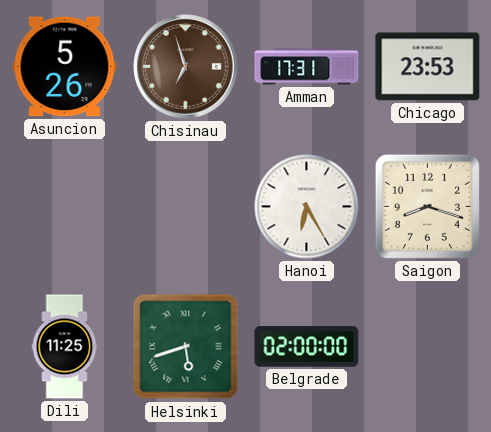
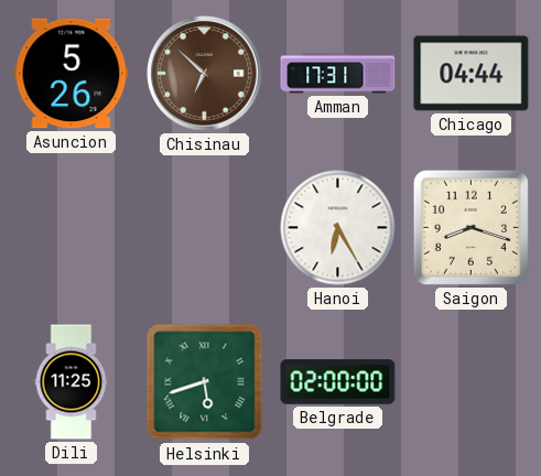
Chisinau: 6:57 -> 6:52
Chicago: 23:53 -> 04:44
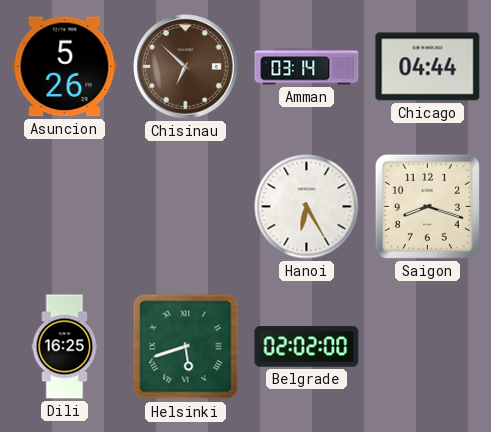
Amman: 17:31 -> 03:14
Dili: 11:25 -> 16:25
Belgrade: 02:00 -> 02:02
